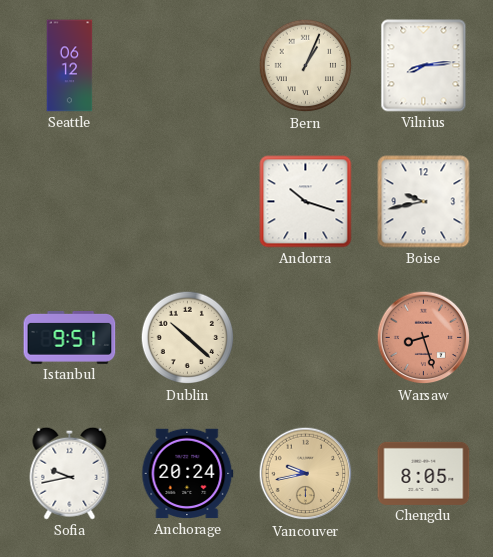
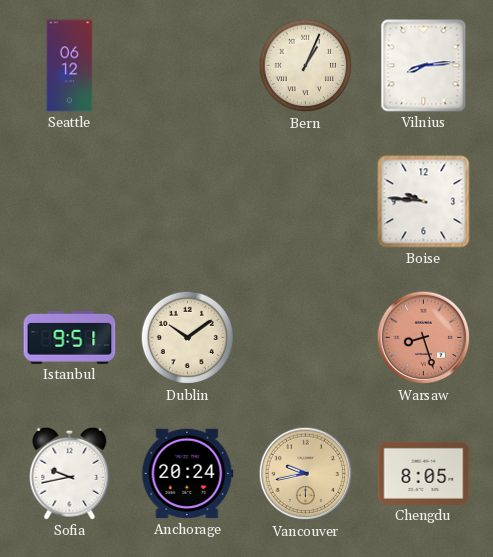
Andorra: 10:18 -> none
Boise: 9:43 -> 9:46
Dublin: 10:22 -> 10:09
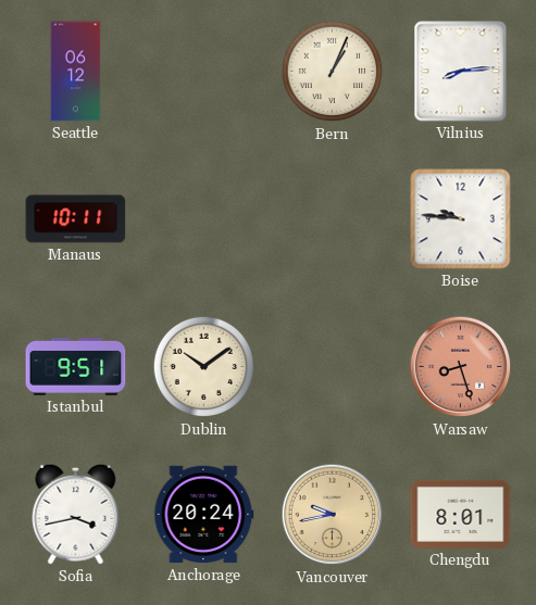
Manaus: none -> 10:11
Sofia: 9:43 -> 3:43
Chengdu: 8:05 -> 8:01
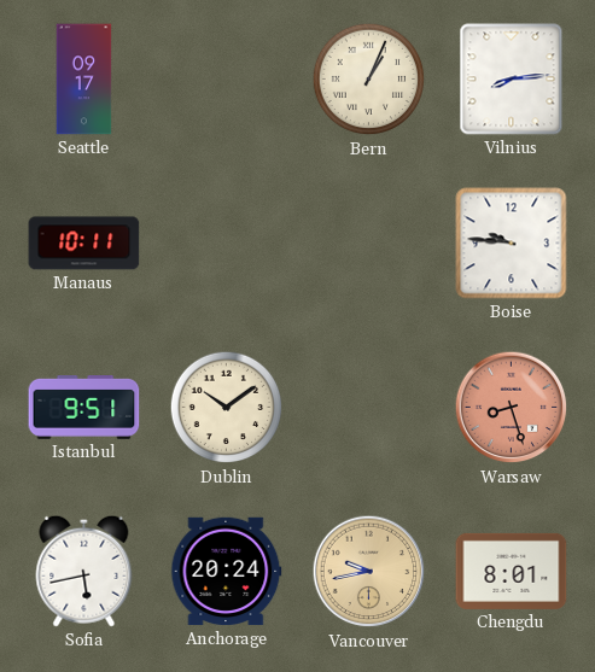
Seattle: 06:12 -> 09:17
Sofia: 3:43 -> 5:43
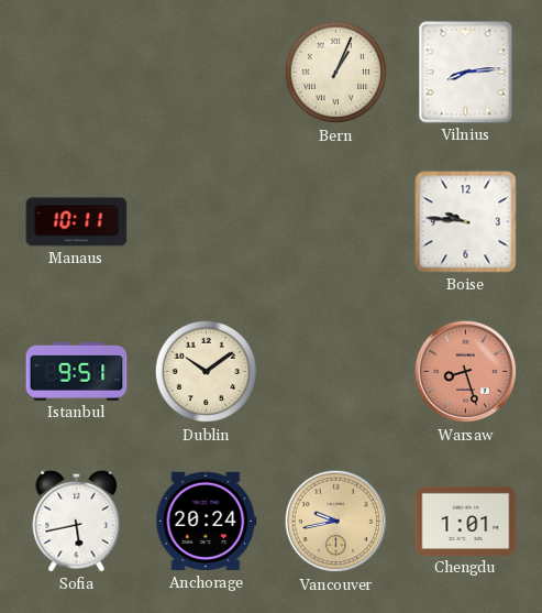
Seattle: 09:17 -> none
Chengdu: 8:01 -> 1:01
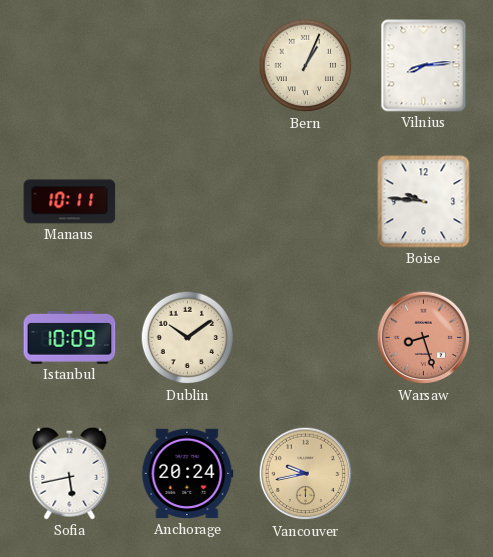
Istanbul: 9:51 -> 10:09
Chengdu: 1:01 -> none
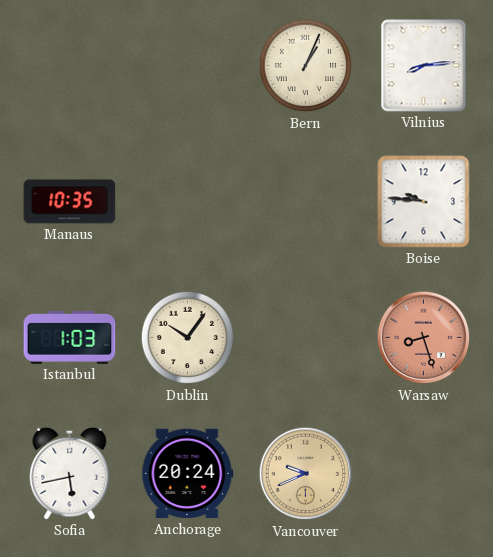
Manaus: 10:11 -> 10:35
Istanbul: 10:09 -> 1:03
Dublin: 10:09 -> 10:06
Vancouver: 9:43 -> 9:41
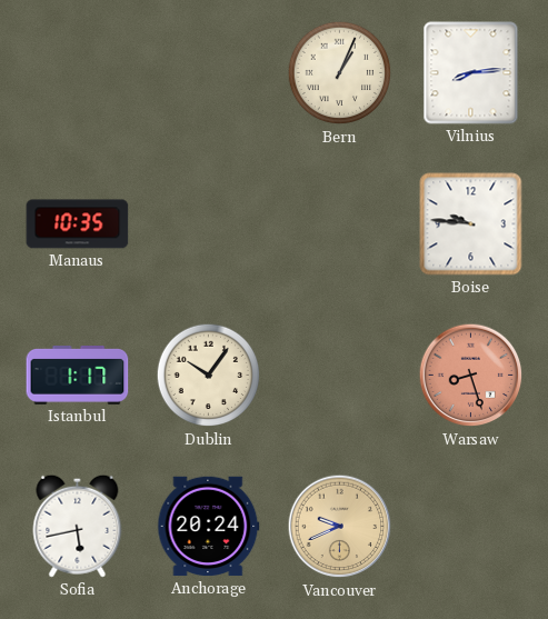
Istanbul: 1:03 -> 1:17
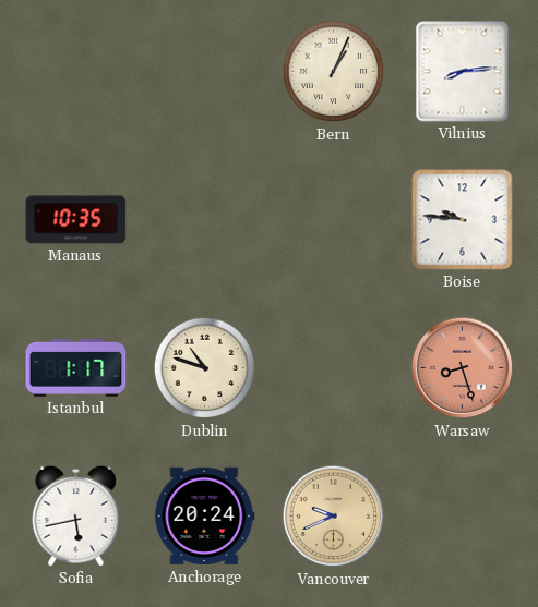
Dublin: 10:06 -> 10:48
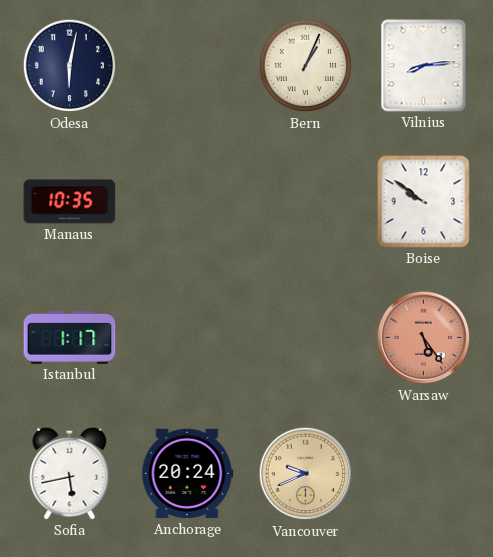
Odesa: none -> 6:02
Boise: 9:46 -> 9:51
Dublin: 10:48 -> none
Warsaw: 8:27 -> 5:24
